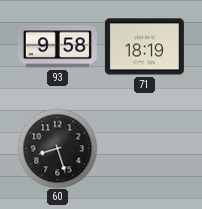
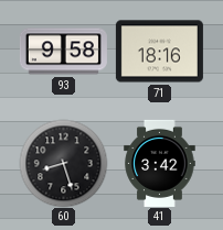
71: 18:19 -> 18:16
41: none -> 3:42
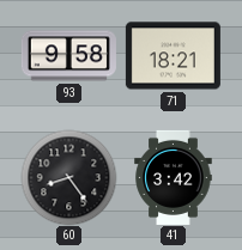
71: 18:16 -> 18:21
60: 8:27 -> 8:24
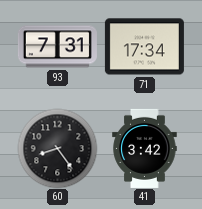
93: 9:58 -> 7:31
71: 18:21 -> 17:34
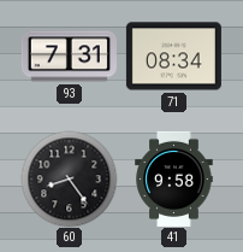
71: 17:34 -> 08:34
41: 3:42 -> 9:58
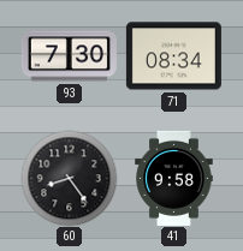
93: 7:31 -> 7:30
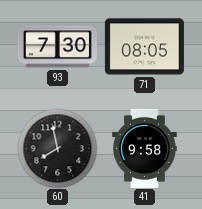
71: 08:34 -> 08:05
60: 8:24 -> 7:58
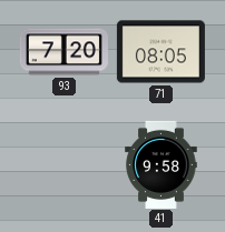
93: 7:30 -> 7:20
60: 7:58 -> none
